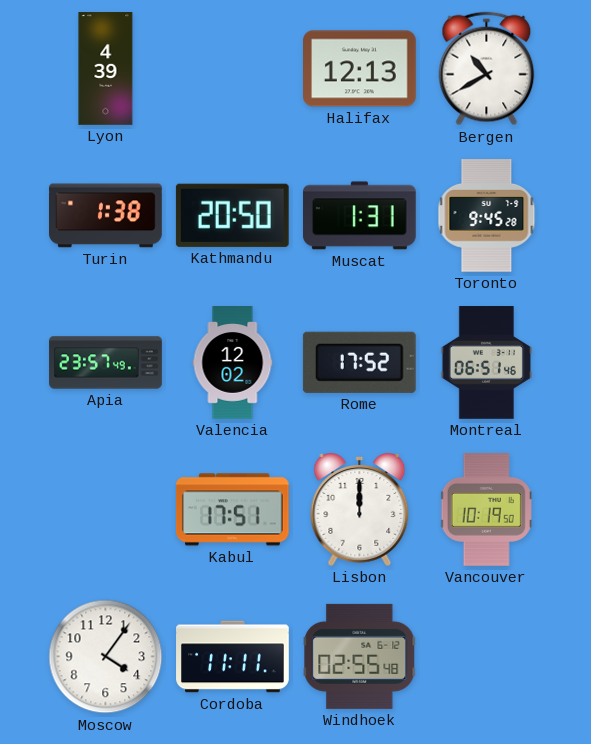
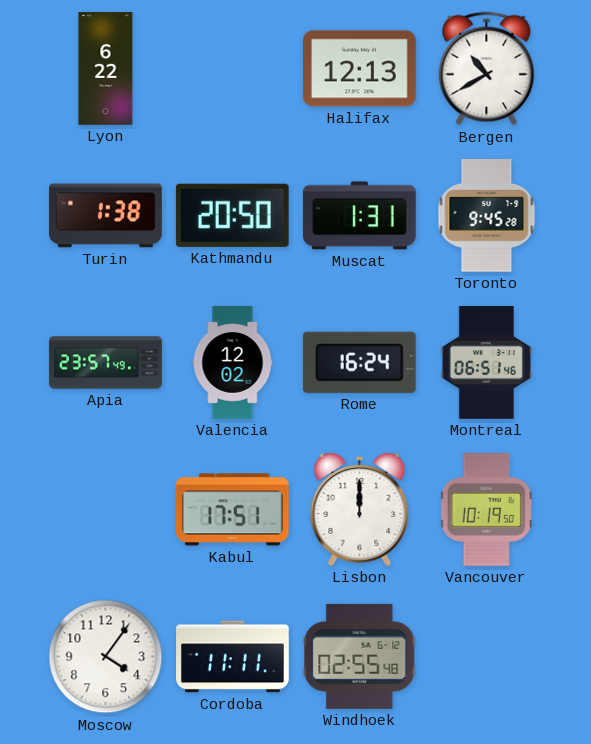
Lyon: 4:39 -> 6:22
Rome: 17:52 -> 16:24
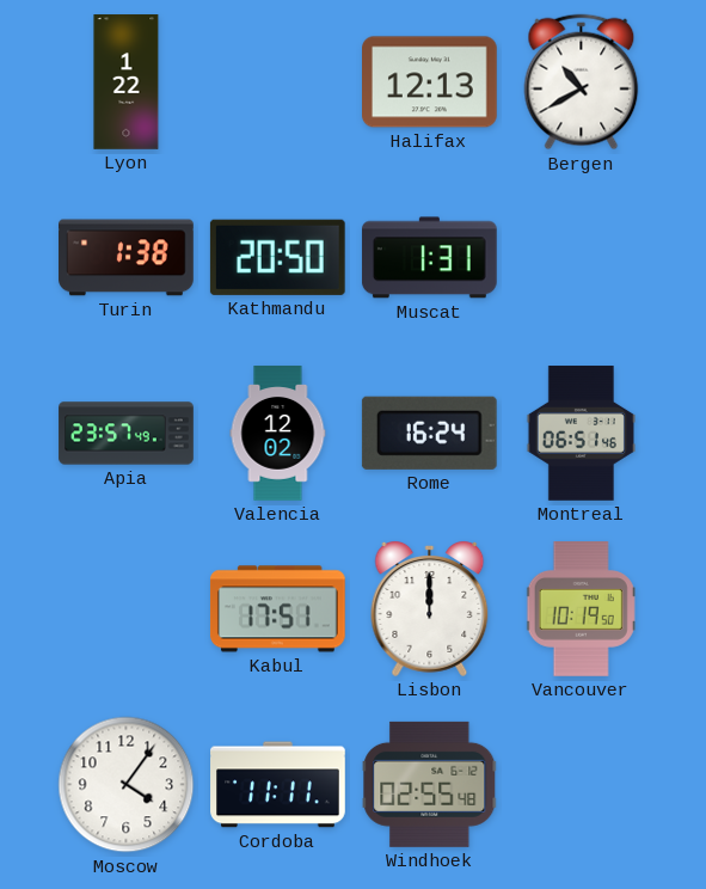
Lyon: 6:22 -> 1:22
Toronto: 9:45 -> none
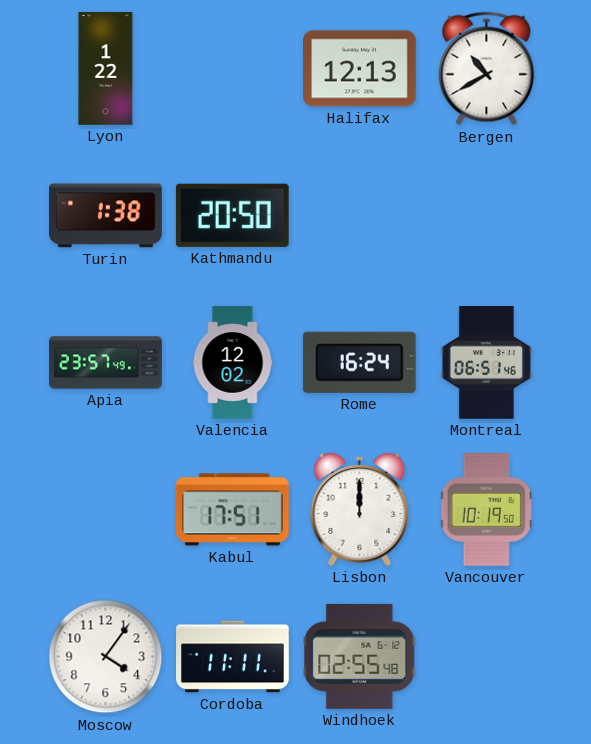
Muscat: 1:31 -> none
